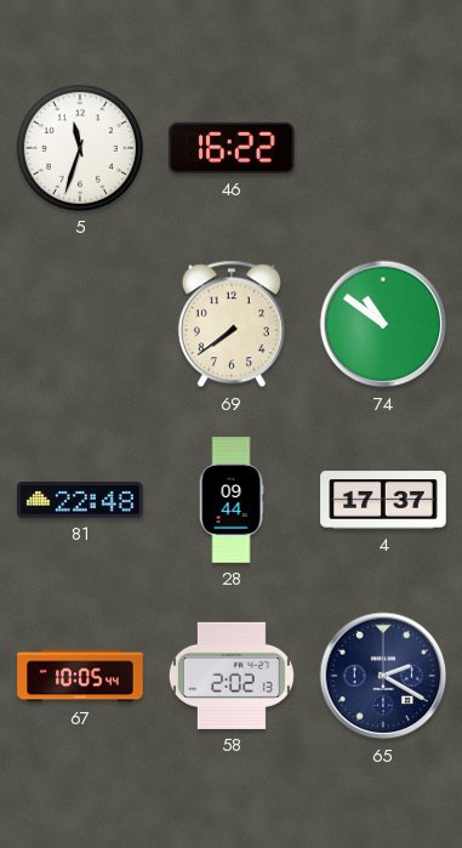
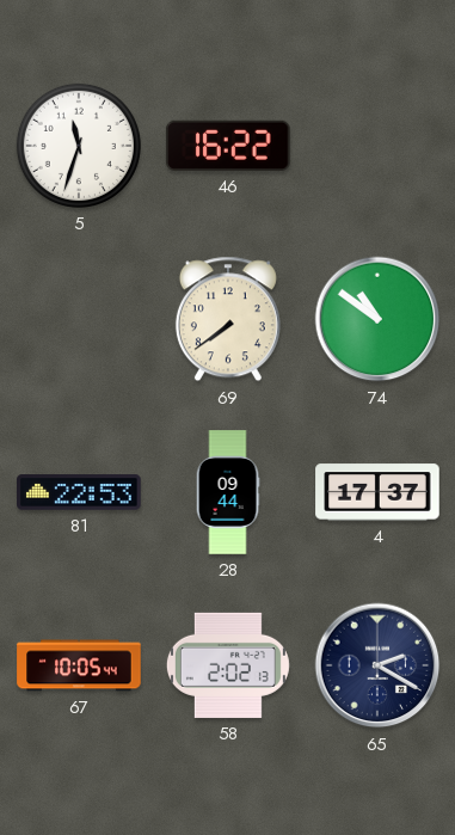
81: 22:48 -> 22:53
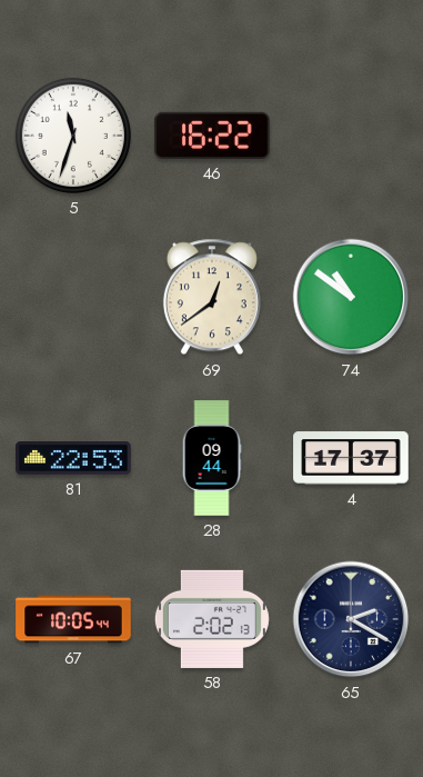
69: 7:39 -> 12:39
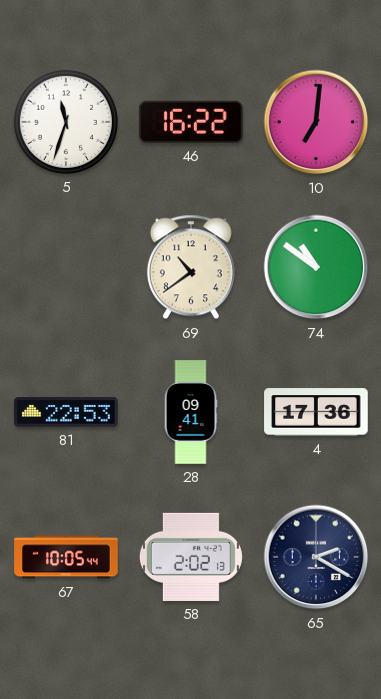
10: none -> 7:01
69: 12:39 -> 10:39
28: 09:44 -> 09:41
4: 17:37 -> 17:36
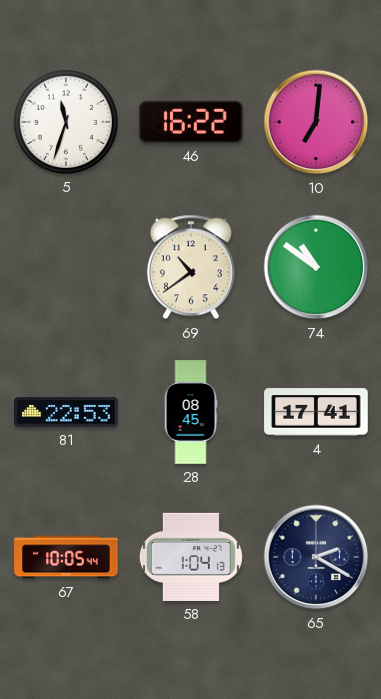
28: 09:41 -> 08:45
4: 17:36 -> 17:41
58: 2:02 -> 1:04
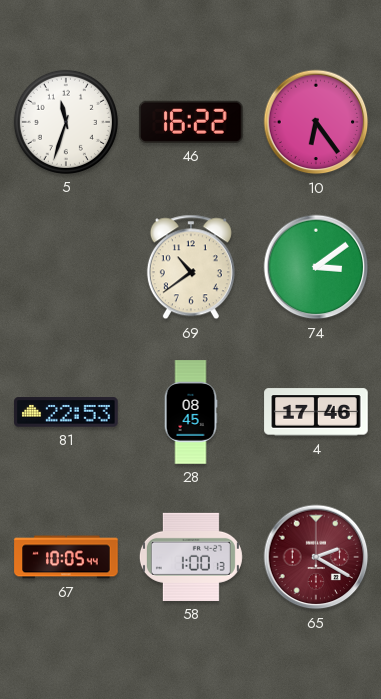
10: 7:01 -> 6:24
74: 10:51 -> 3:09
4: 17:41 -> 17:46
58: 1:04 -> 1:00
65 dial: navy -> burgundy
